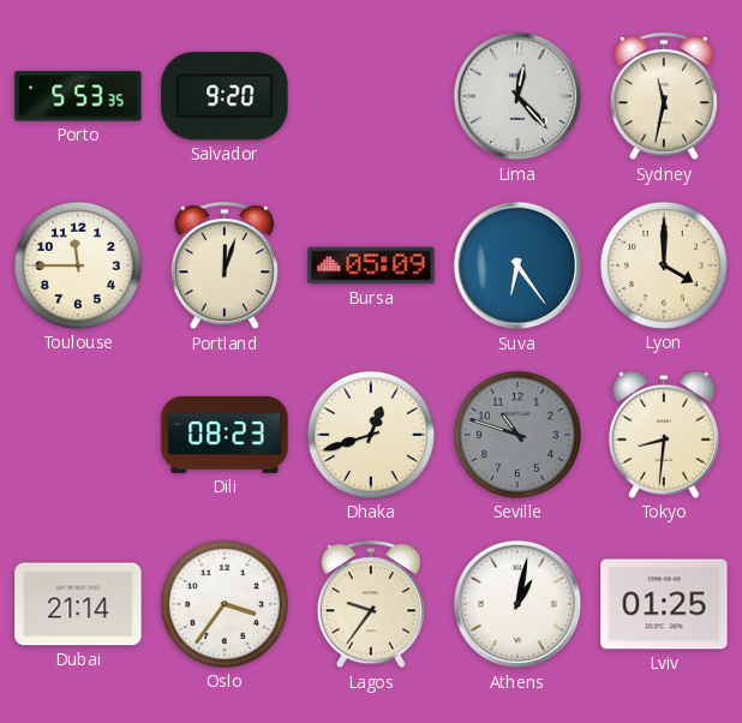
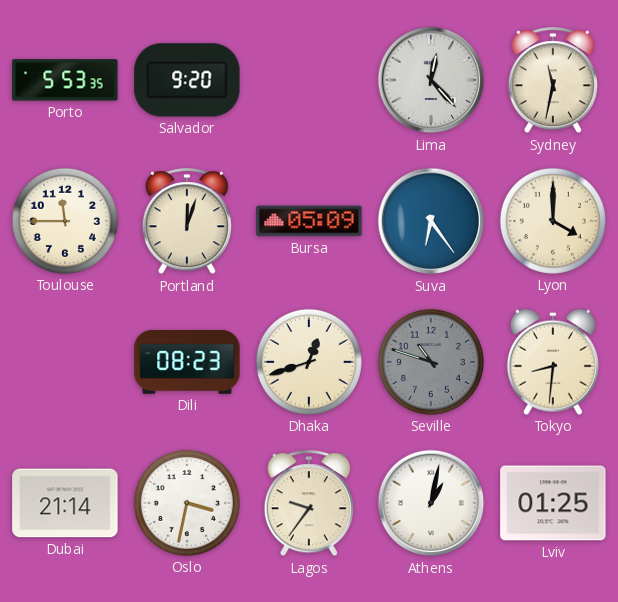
Oslo: 3:36 -> 3:32
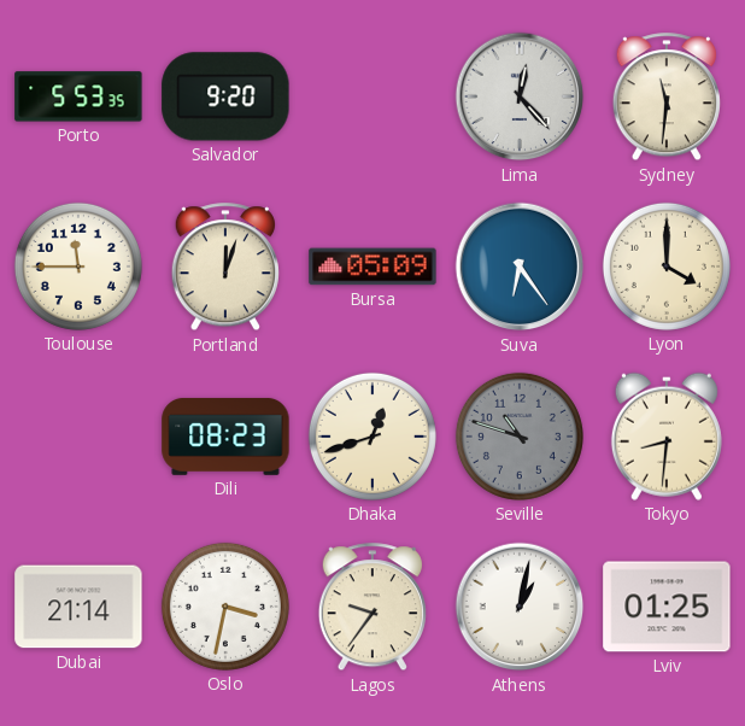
Sydney: 11:32 -> 11:31
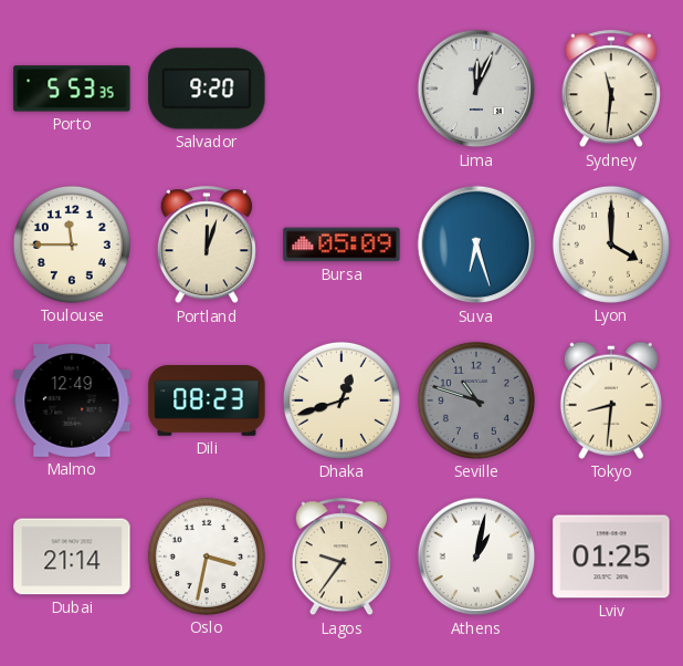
Lima: 12:23 -> 12:04
Suva: 6:24 -> 6:27
Malmo: none -> 12:49
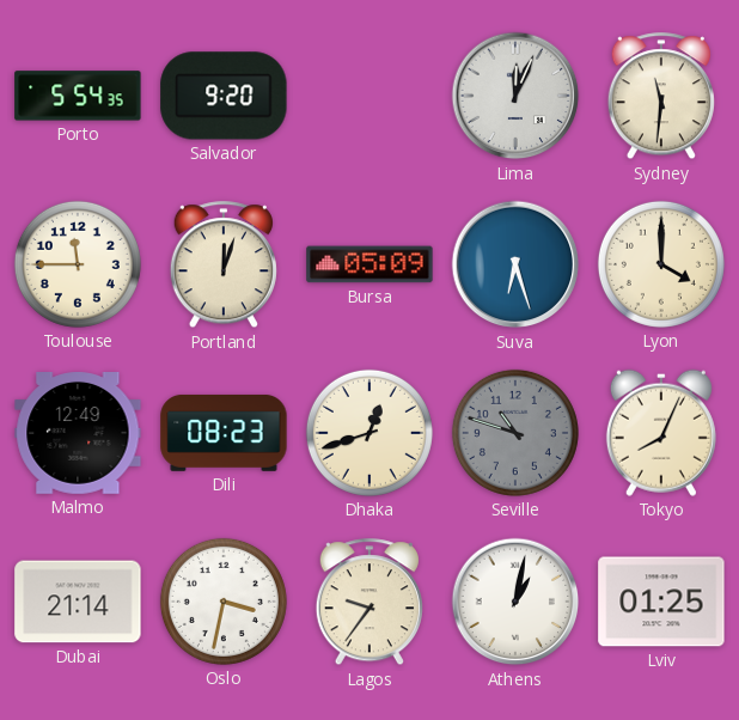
Porto: 5:53 -> 5:54
Tokyo: 8:31 -> 8:04
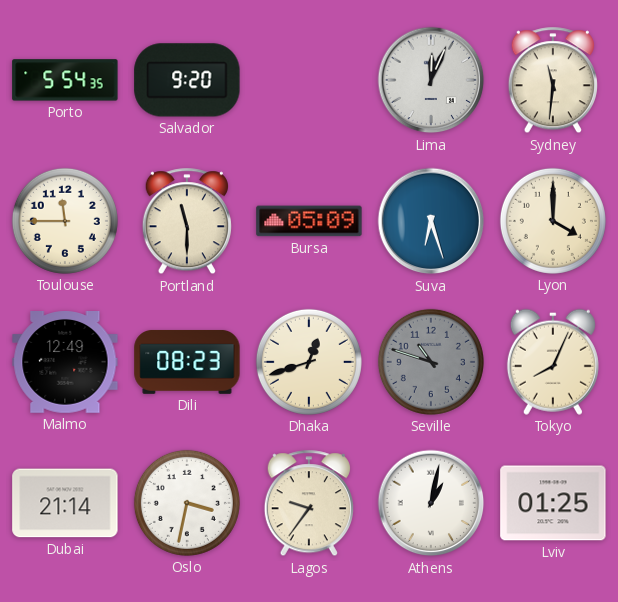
Portland: 12:03 -> 11:30
